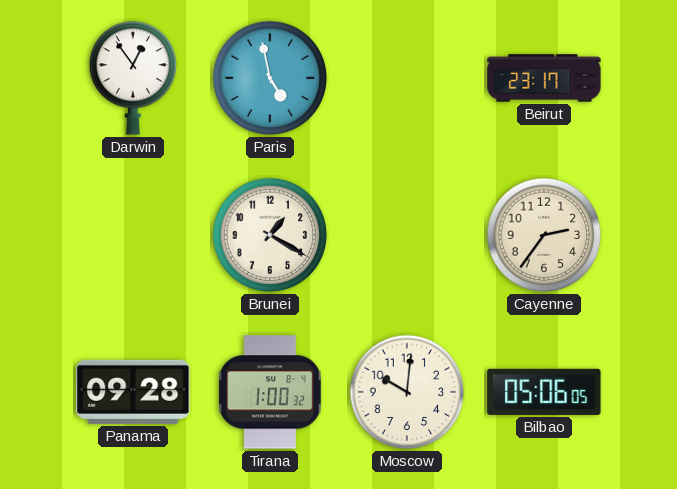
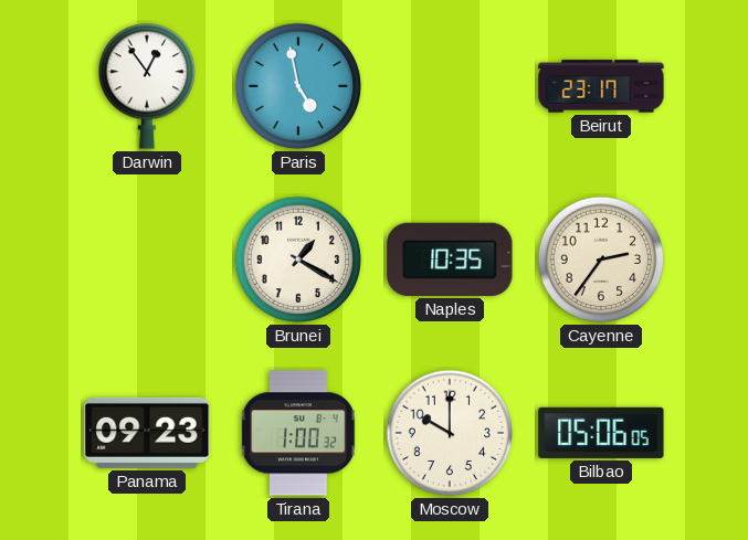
Naples: none -> 10:35
Panama: 09:28 -> 09:23
Moscow: 10:01 -> 10:00
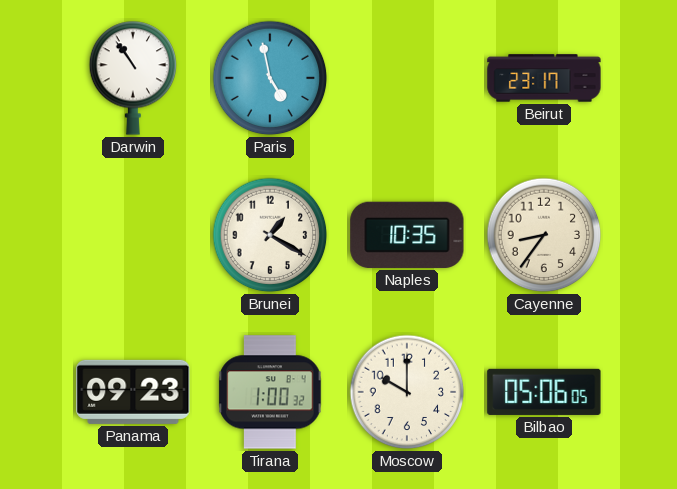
Darwin: 12:54 -> 10:54
Cayenne: 2:36 -> 8:36
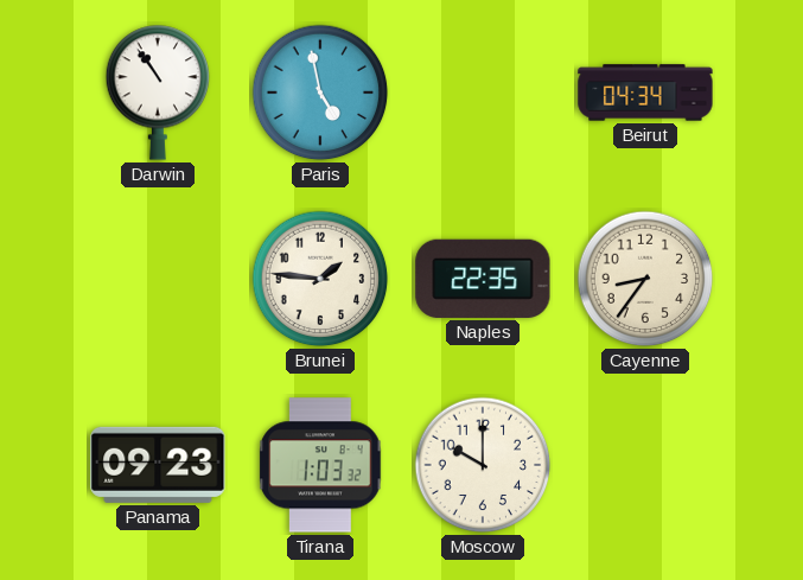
Beirut: 23:17 -> 04:34
Brunei: 1:20 -> 1:46
Naples: 10:35 -> 22:35
Tirana: 1:00 -> 1:03
Bilbao: 05:06 -> none
